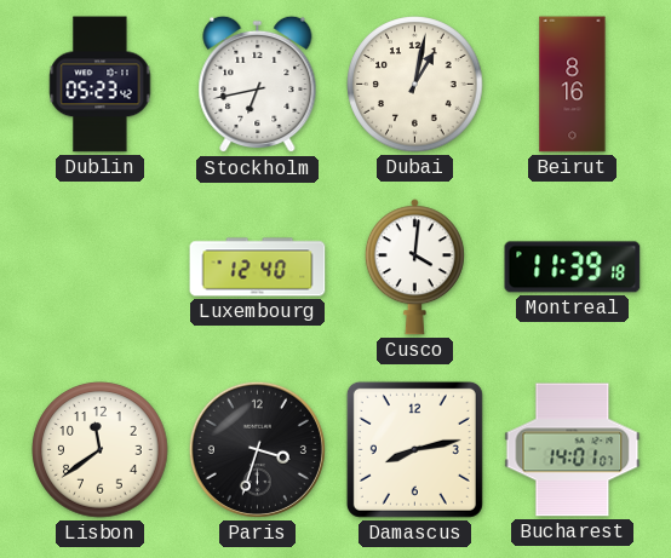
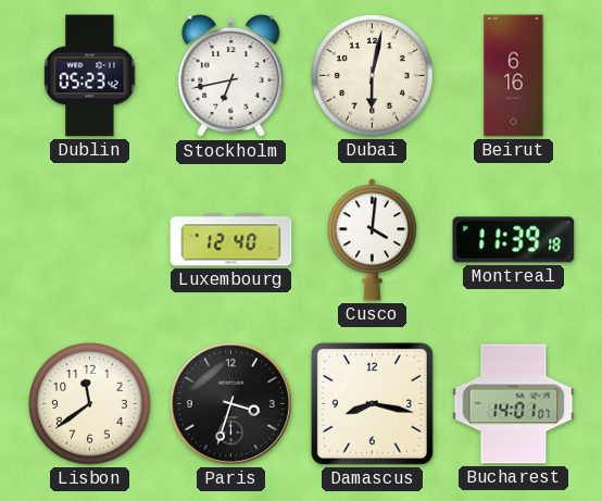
Dubai: 1:02 -> 6:02
Beirut: 8:16 -> 6:16
Damascus: 8:13 -> 8:17
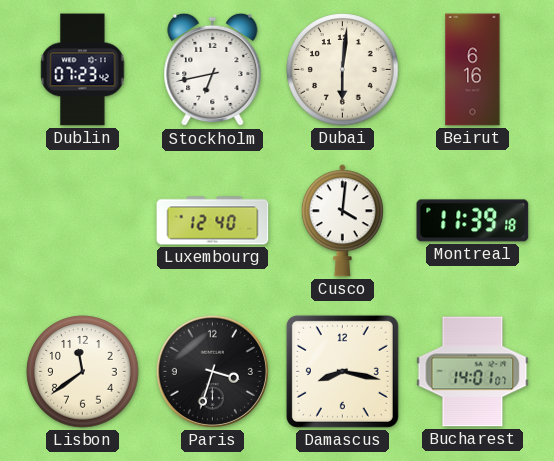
Dublin: 05:23 -> 07:23
Dubai: 6:02 -> 6:01
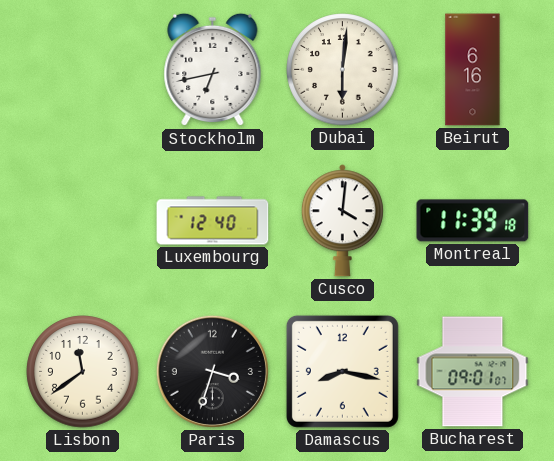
Dublin: 07:23 -> none
Bucharest: 14:01 -> 09:01
